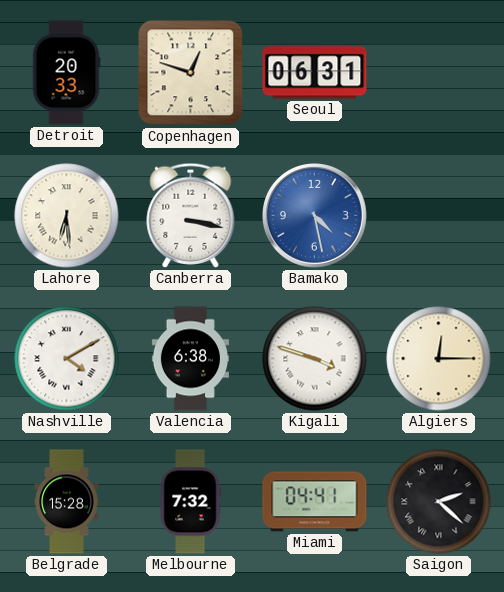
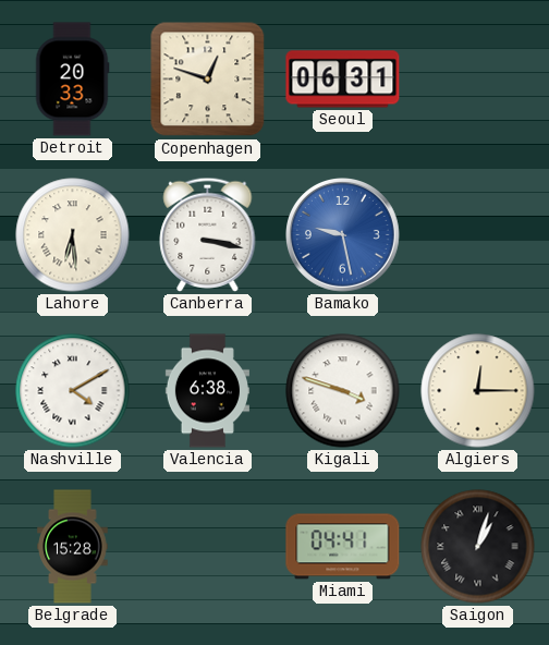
Bamako: 4:28 -> 9:28
Melbourne: 7:32 -> none
Saigon: 2:22 -> 1:03
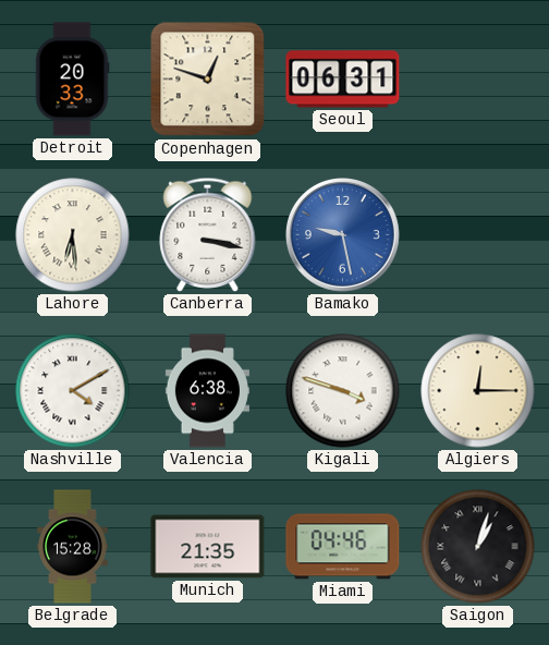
Munich: none -> 21:35
Miami: 04:41 -> 04:46
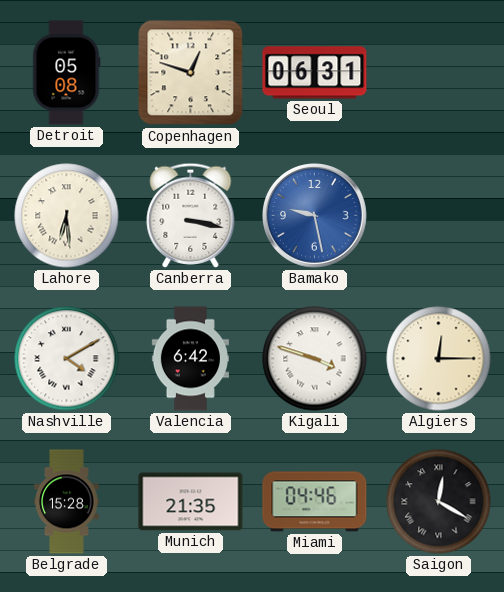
Detroit: 20:33 -> 05:08
Valencia: 6:38 -> 6:42
Saigon: 1:03 -> 12:20
